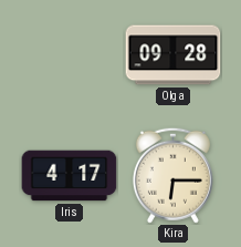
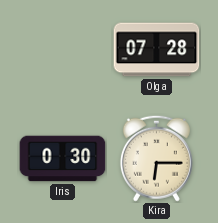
Olga: 09:28 -> 07:28
Iris: 4:17 -> 0:30
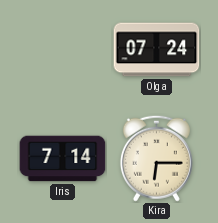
Olga: 07:28 -> 07:24
Iris: 0:30 -> 7:14
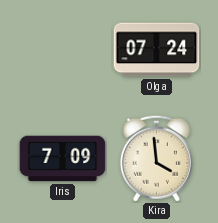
Iris: 7:14 -> 7:09
Kira: 6:15 -> 3:59
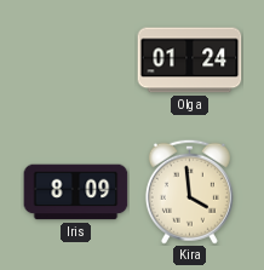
Olga: 07:24 -> 01:24
Iris: 7:09 -> 8:09
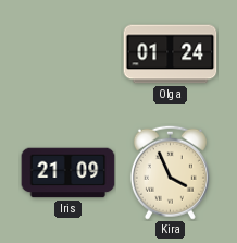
Iris: 8:09 -> 21:09
Kira: 3:59 -> 3:56
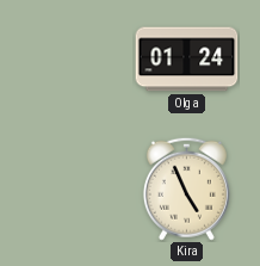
Iris: 21:09 -> none
Kira: 3:56 -> 4:56
